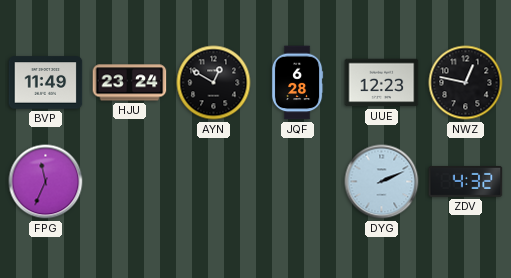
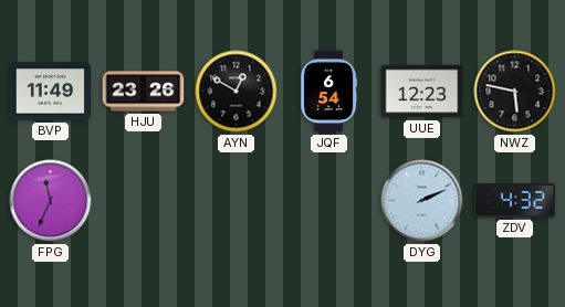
HJU: 23:24 -> 23:26
JQF: 6:28 -> 6:54
NWZ: 12:47 -> 5:47
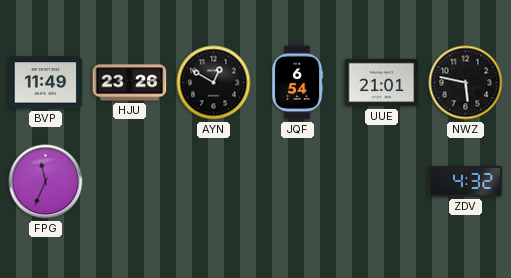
UUE: 12:23 -> 21:01
DYG: 2:11 -> none
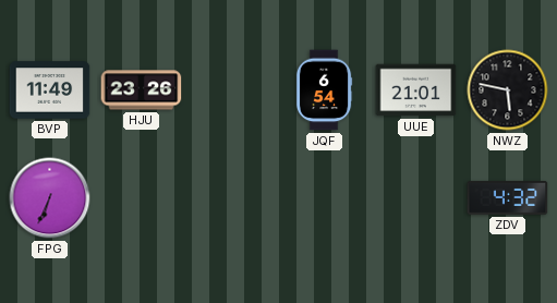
AYN: 12:50 -> none
FPG: 11:34 -> 6:34
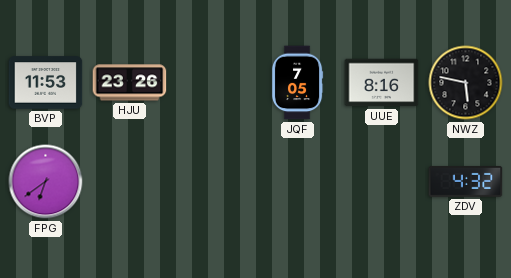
BVP: 11:49 -> 11:53
JQF: 6:54 -> 7:05
UUE: 21:01 -> 8:16
FPG: 6:34 -> 6:39
